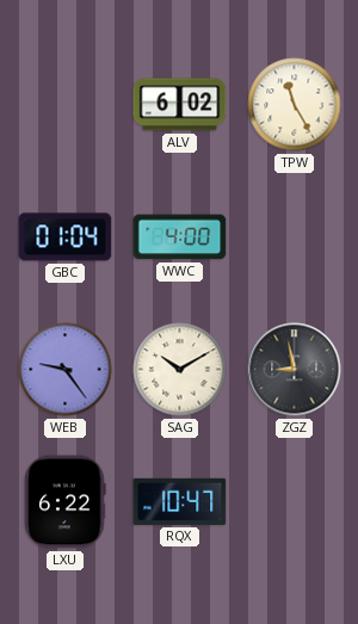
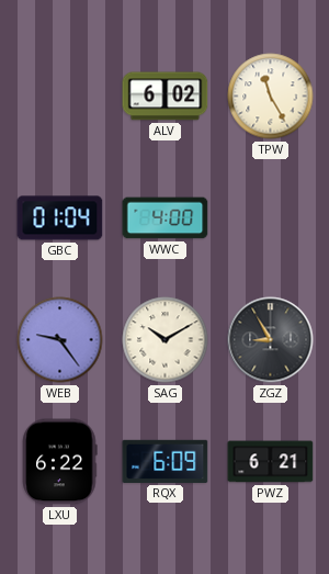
ZGZ: 8:58 -> 8:55
RQX: 10:47 -> 6:09
PWZ: none -> 6:21
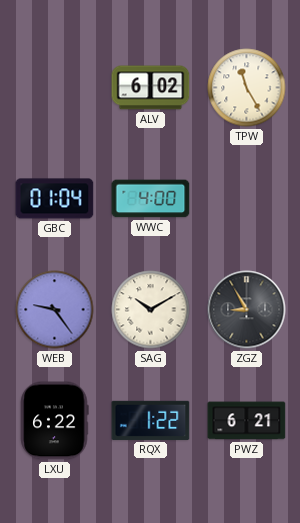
RQX: 6:09 -> 1:22
